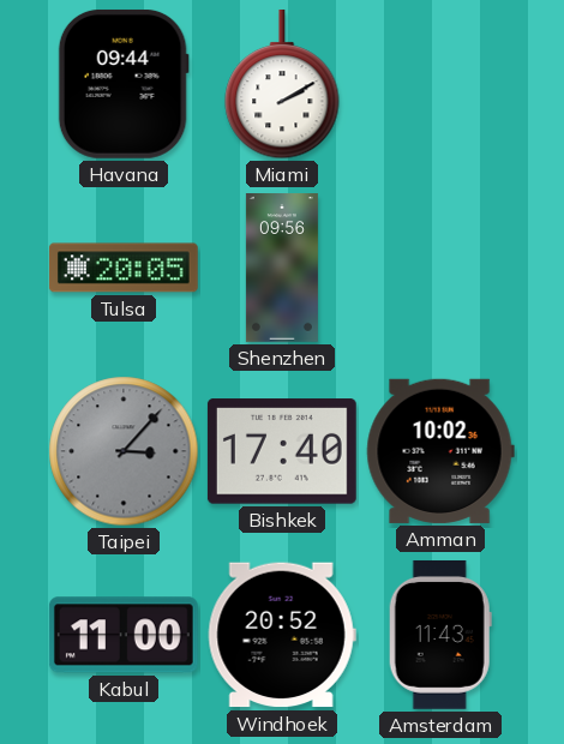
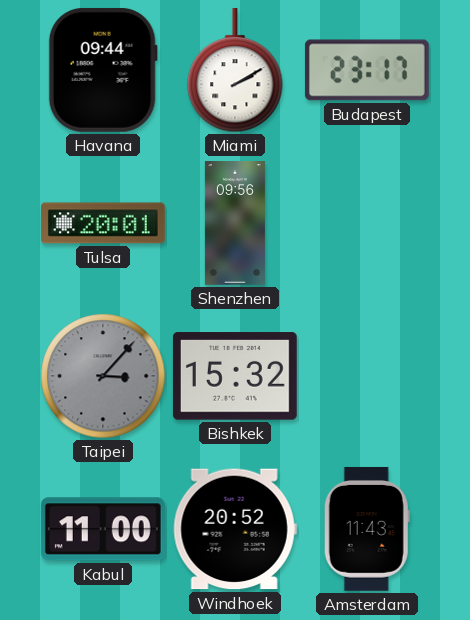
Budapest: none -> 23:17
Tulsa: 20:05 -> 20:01
Bishkek: 17:40 -> 15:32
Amman: 10:02 -> none
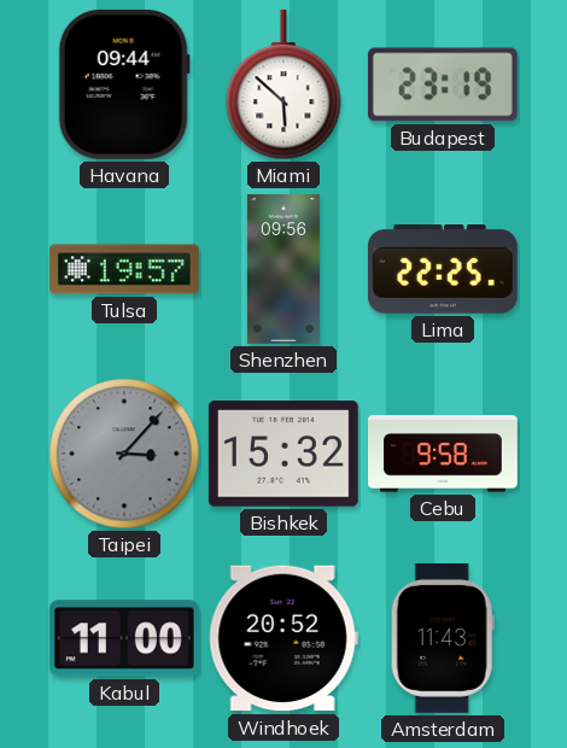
Miami: 2:10 -> 5:52
Budapest: 23:17 -> 23:19
Tulsa: 20:01 -> 19:57
Lima: none -> 22:25
Cebu: none -> 9:58
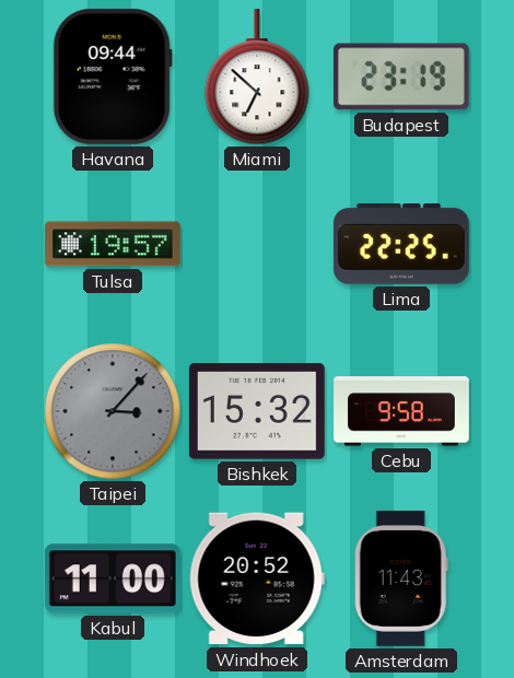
Miami: 5:52 -> 6:52
Shenzhen: 09:56 -> none
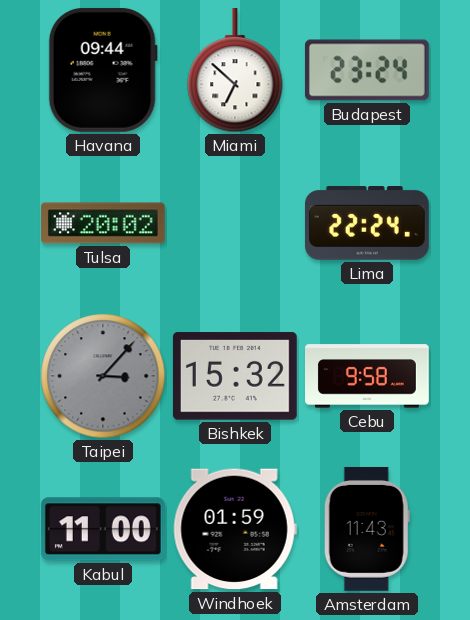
Budapest: 23:19 -> 23:24
Tulsa: 19:57 -> 20:02
Lima: 22:25 -> 22:24
Windhoek: 20:52 -> 01:59
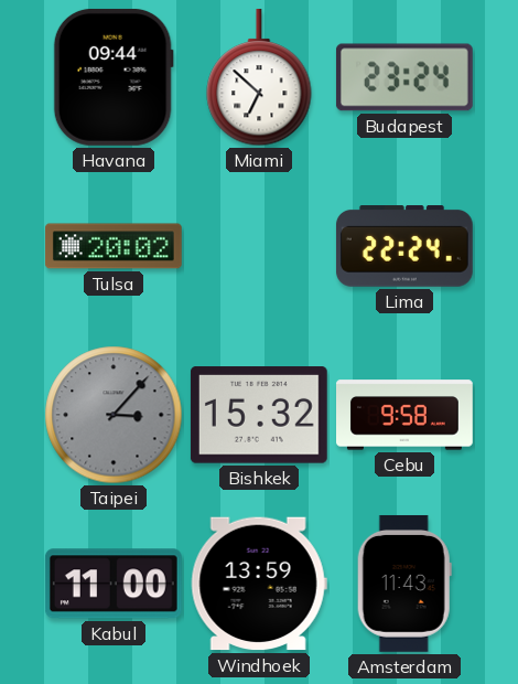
Windhoek: 01:59 -> 13:59
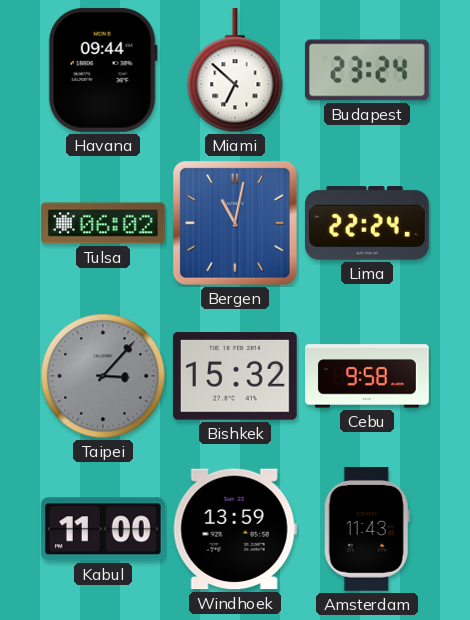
Tulsa: 20:02 -> 06:02
Bergen: none -> 11:02
